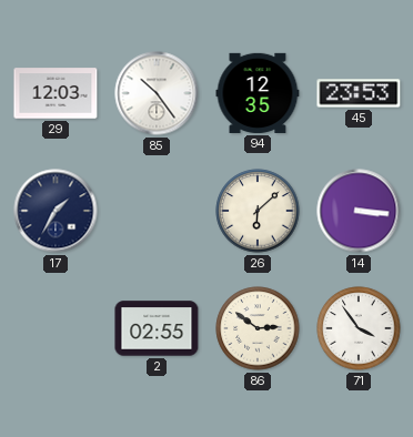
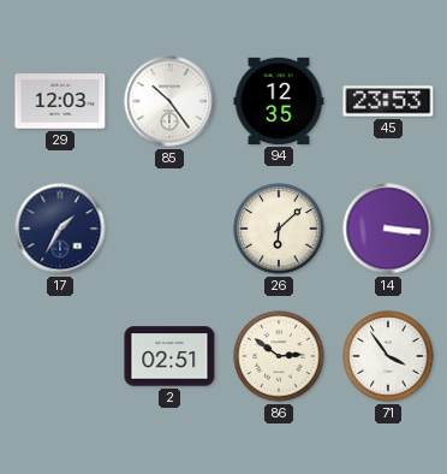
2: 02:55 -> 02:51
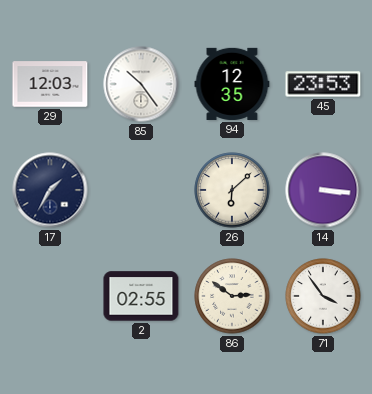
2: 02:51 -> 02:55
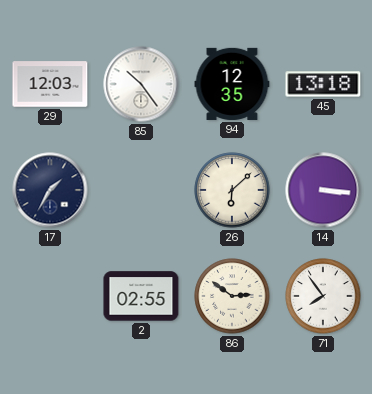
45: 23:53 -> 13:18
71: 3:54 -> 7:54
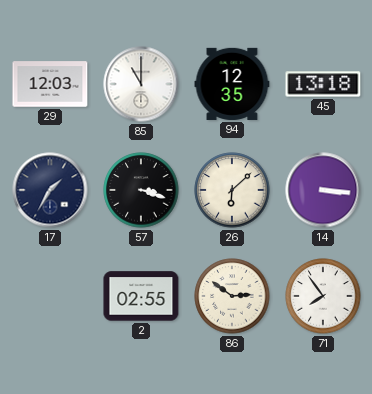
85: 10:24 -> 11:00
57: none -> 3:18
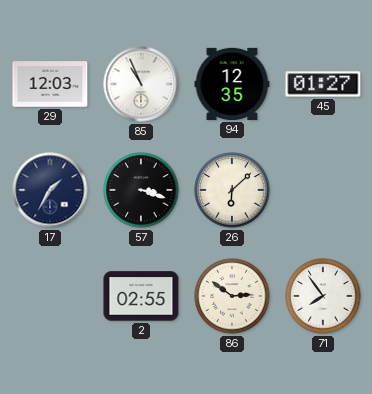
85: 11:00 -> 10:56
45: 13:18 -> 01:27
14: 3:16 -> none
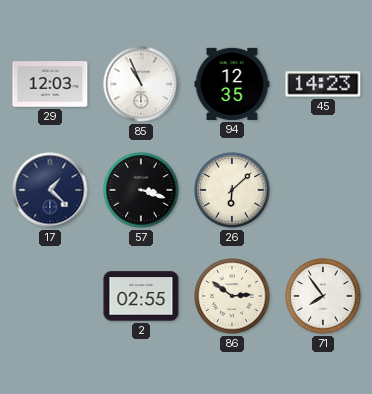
45: 01:27 -> 14:23
17: 1:35 -> 1:22
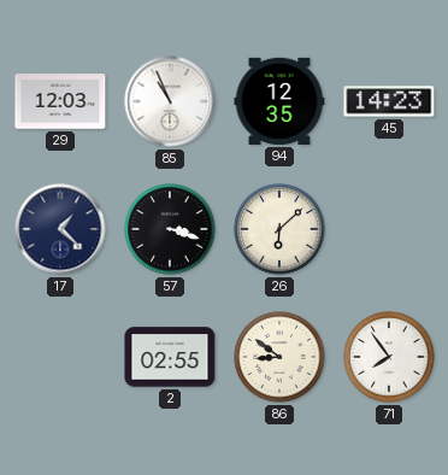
86: 2:51 -> 8:51
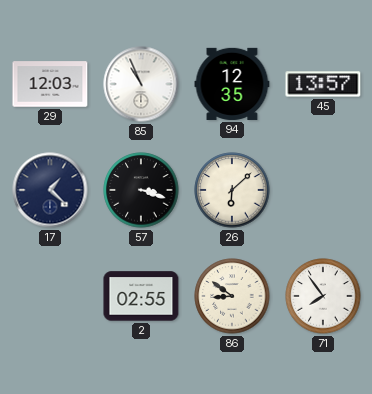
45: 14:23 -> 13:57
